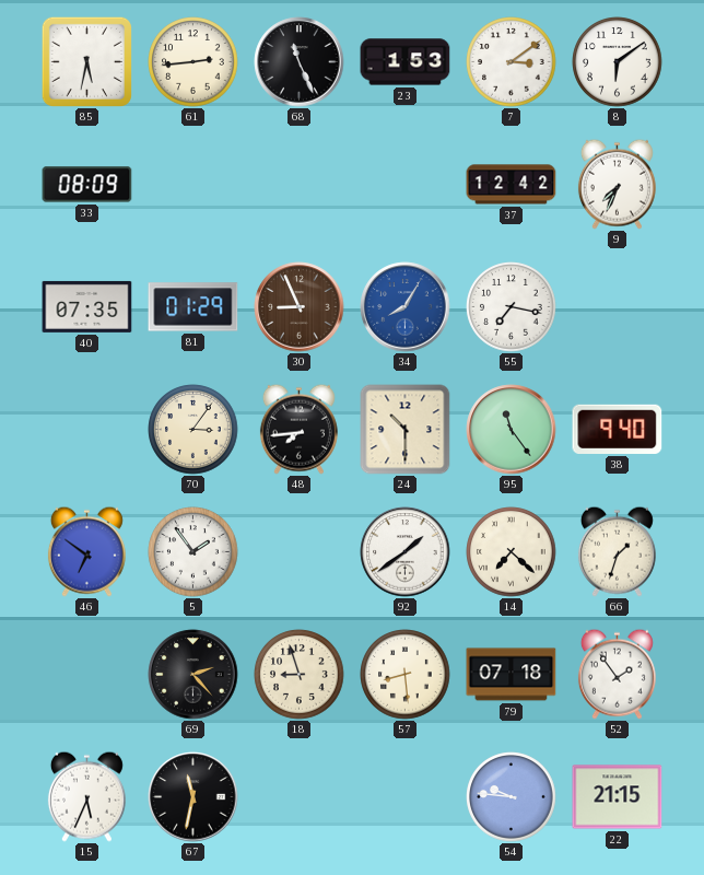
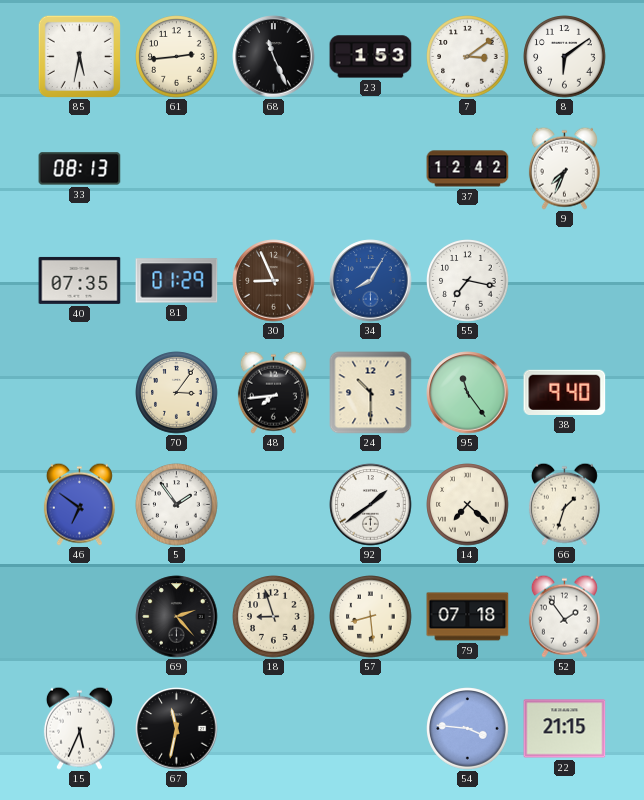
33: 08:09 -> 08:13
54: 9:46 -> 3:46
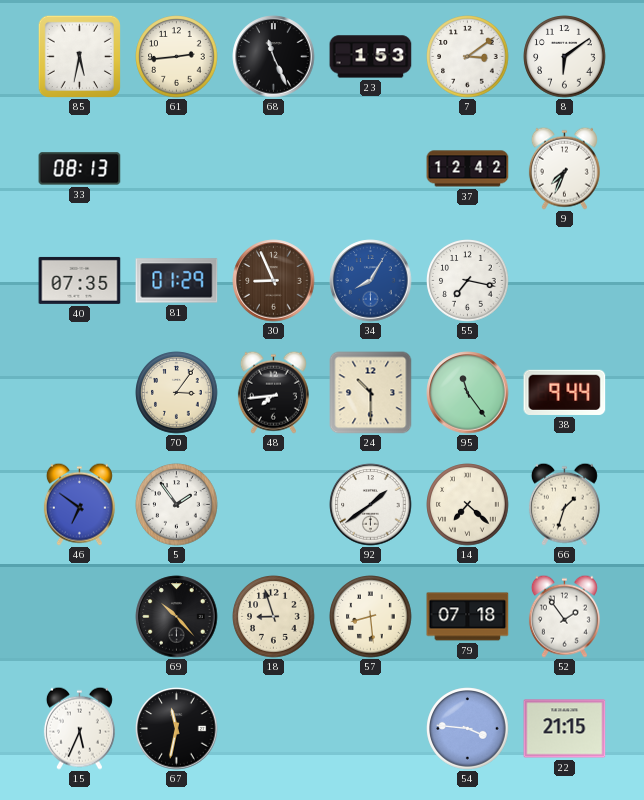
38: 9:40 -> 9:44
69: 2:23 -> 10:23
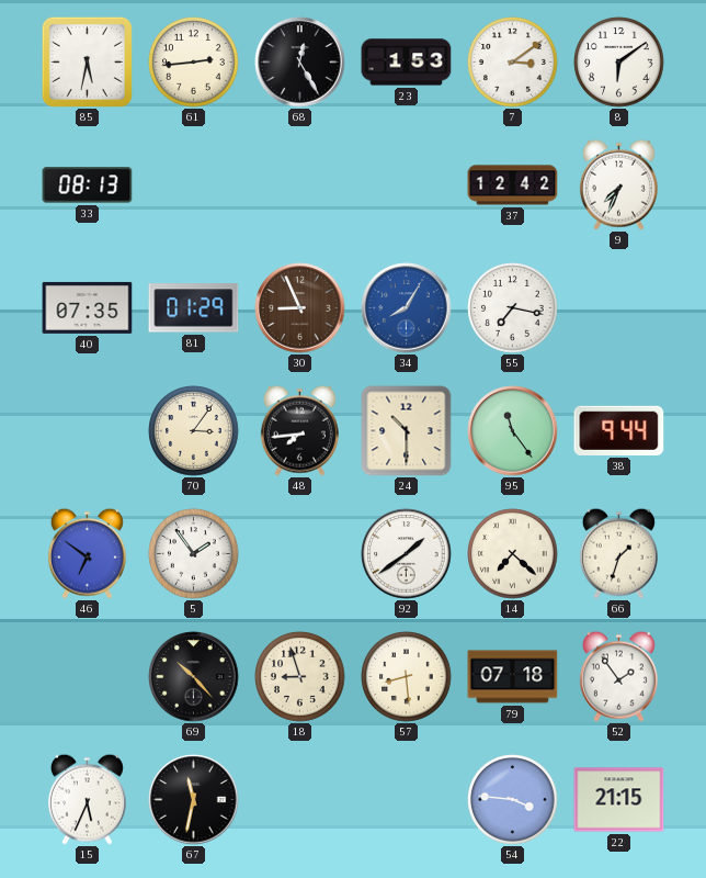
68: 11:26 -> 12:25
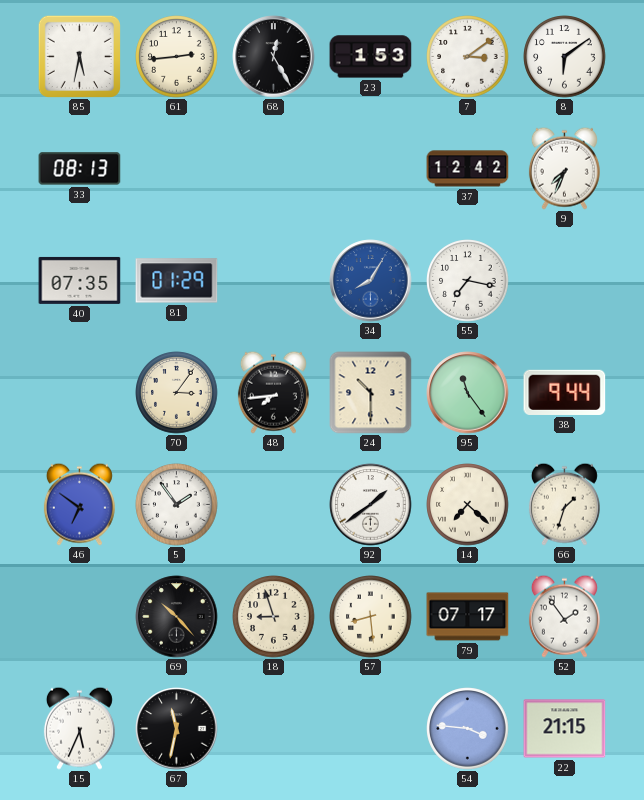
30: 8:56 -> none
79: 07:18 -> 07:17
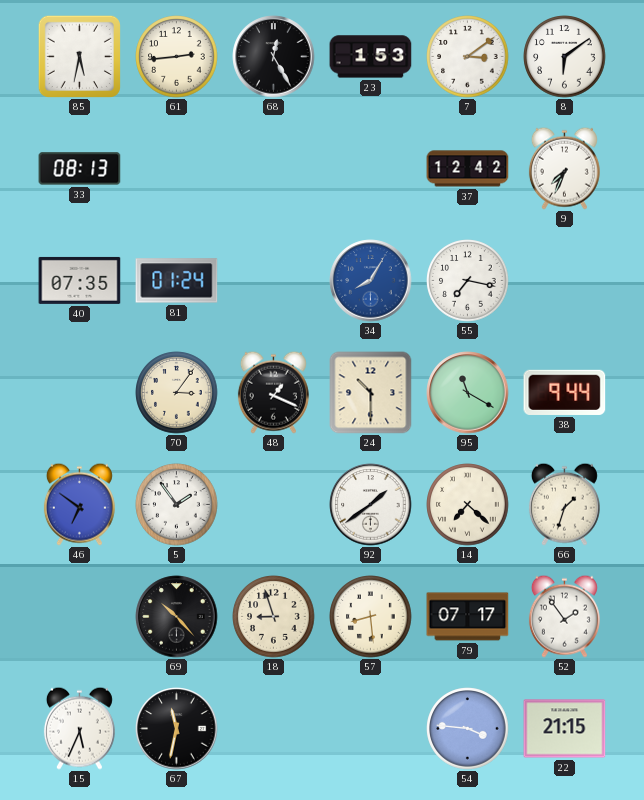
81: 01:29 -> 01:24
48: 7:44 -> 1:19
95: 11:24 -> 11:20
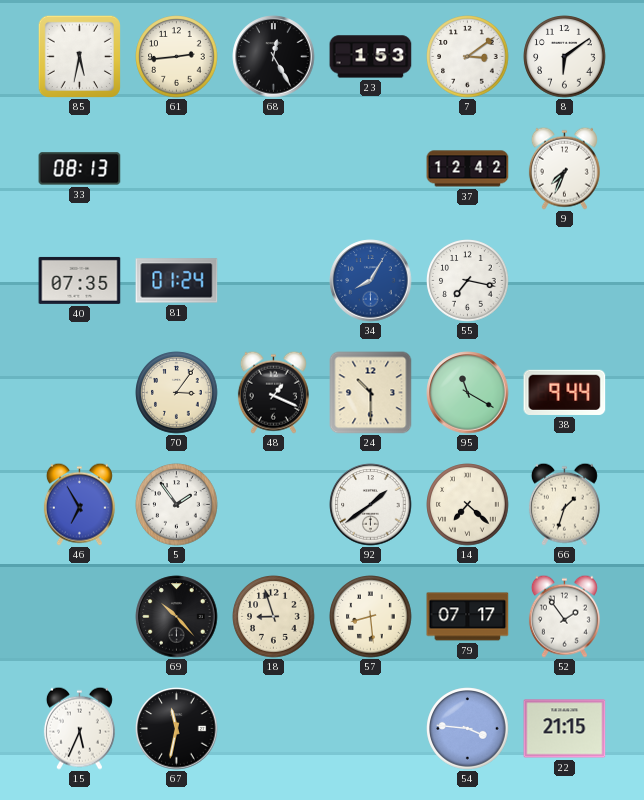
46: 6:51 -> 6:55
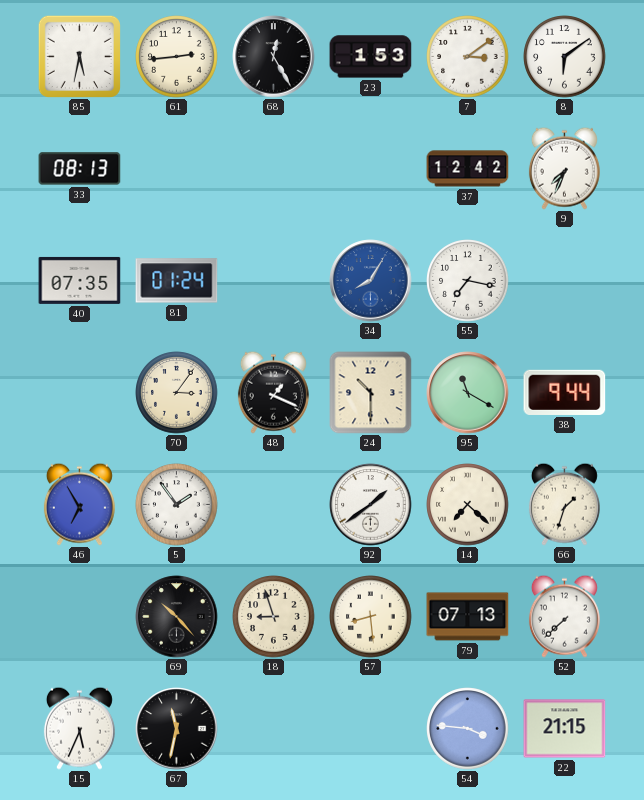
79: 07:17 -> 07:13
52: 1:54 -> 7:38
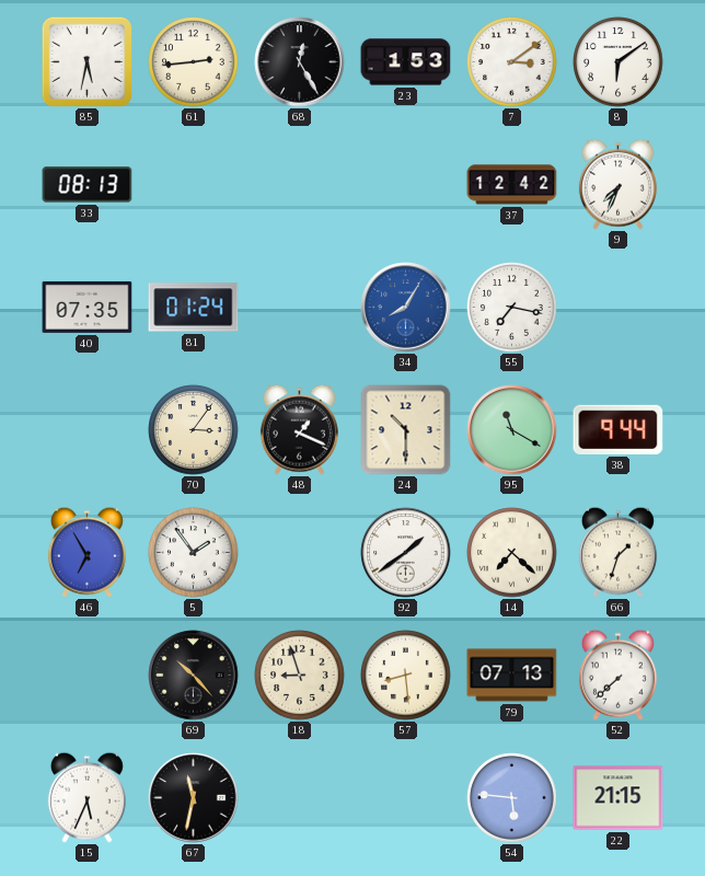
54: 3:46 -> 5:46
